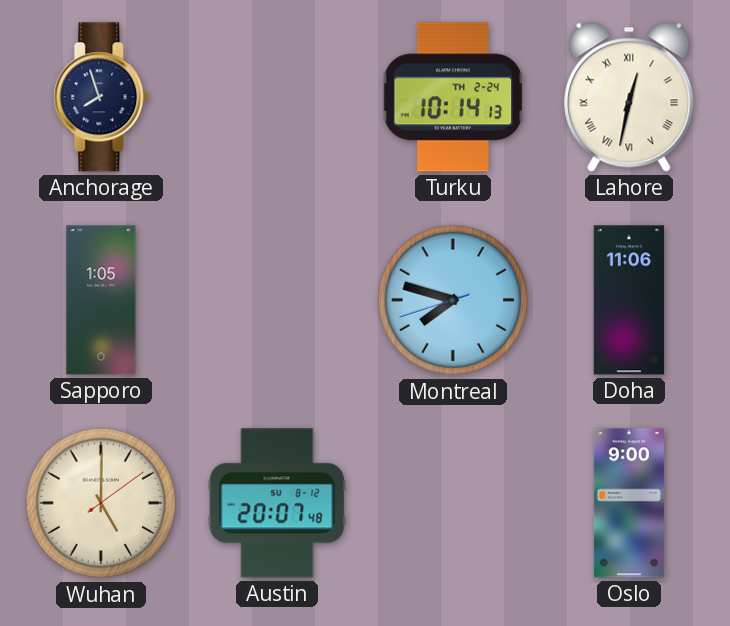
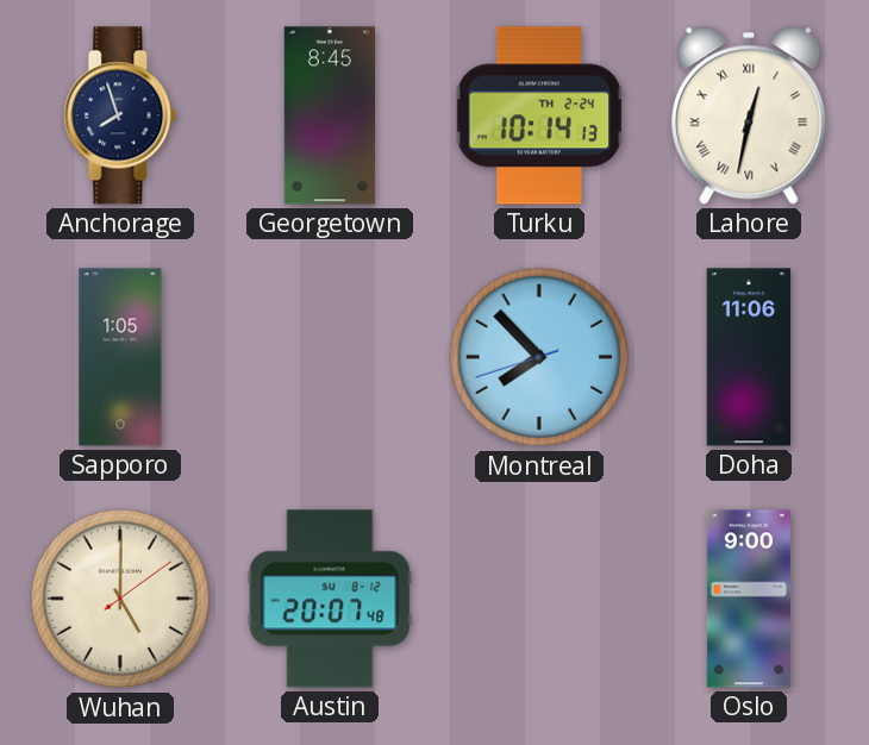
Georgetown: none -> 8:45
Montreal: 7:47 -> 7:52
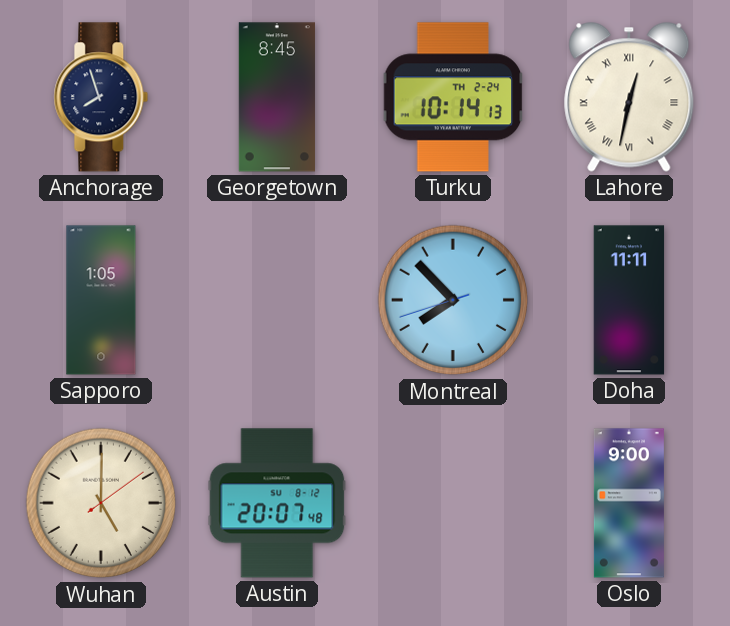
Doha: 11:06 -> 11:11
